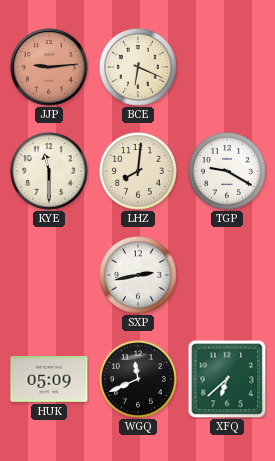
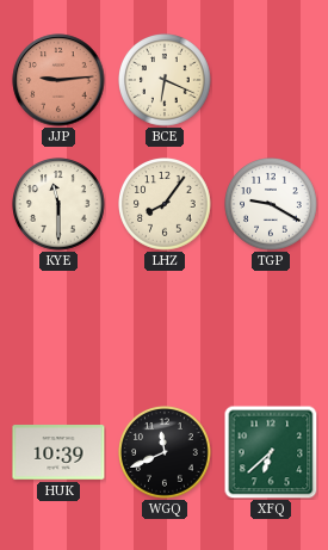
LHZ: 8:01 -> 8:06
SXP: 2:43 -> none
HUK: 05:09 -> 10:39
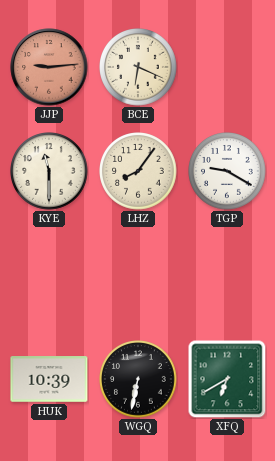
WGQ: 11:41 -> 6:32
XFQ: 6:38 -> 6:40
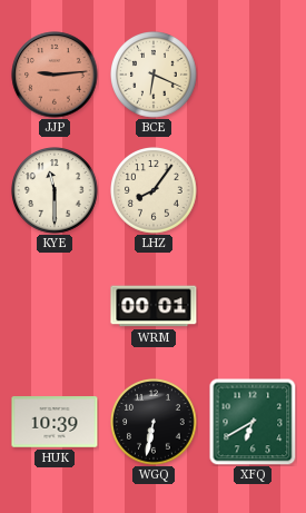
TGP: 9:20 -> none
WRM: none -> 00:01
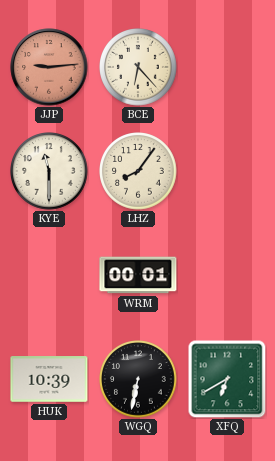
BCE: 6:19 -> 6:23
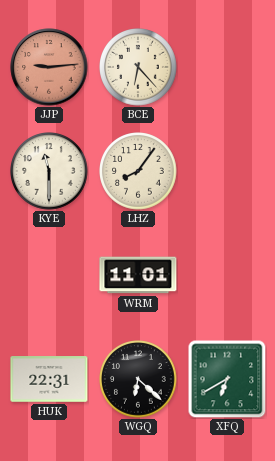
WRM: 00:01 -> 11:01
HUK: 10:39 -> 22:31
WGQ: 6:32 -> 6:22
